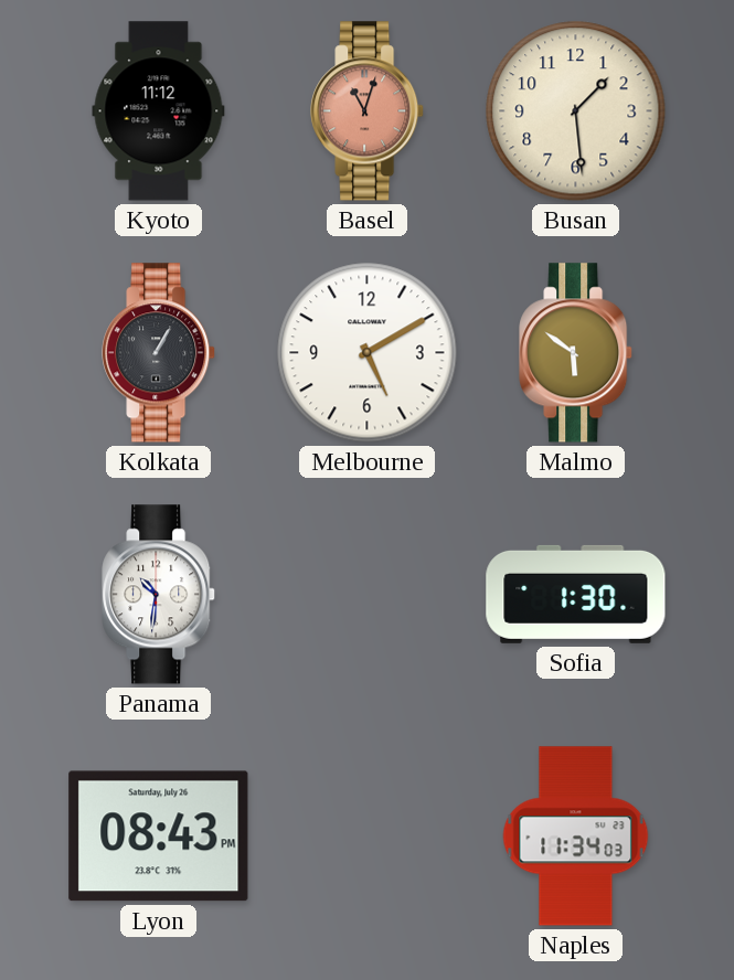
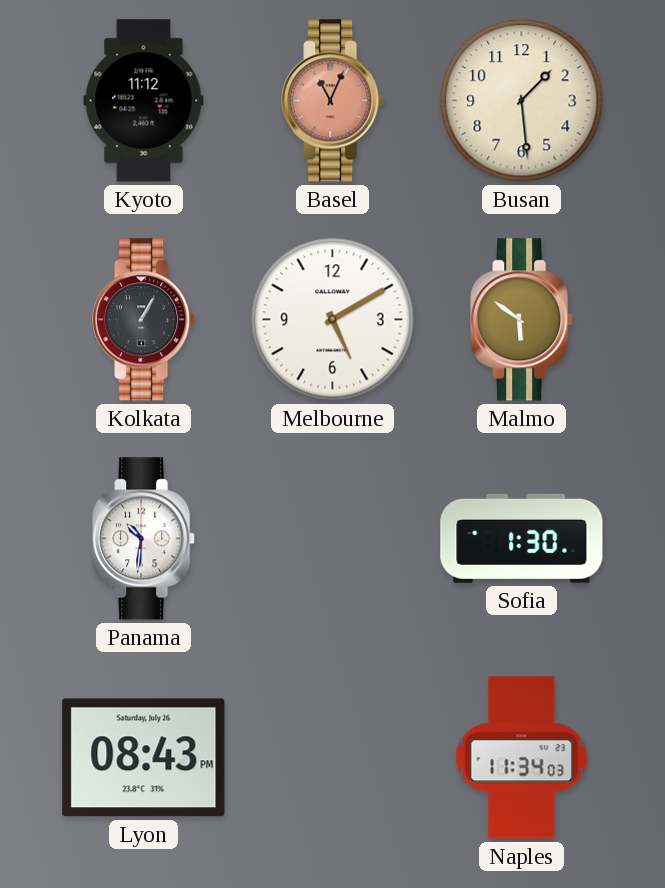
Basel: 11:03 -> 11:04
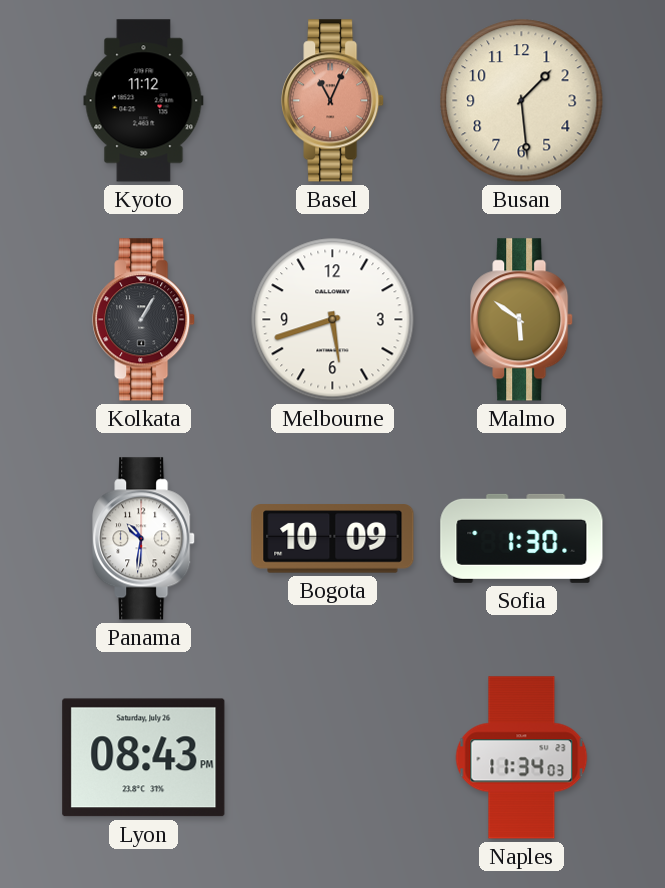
Melbourne: 5:10 -> 5:42
Bogota: none -> 10:09
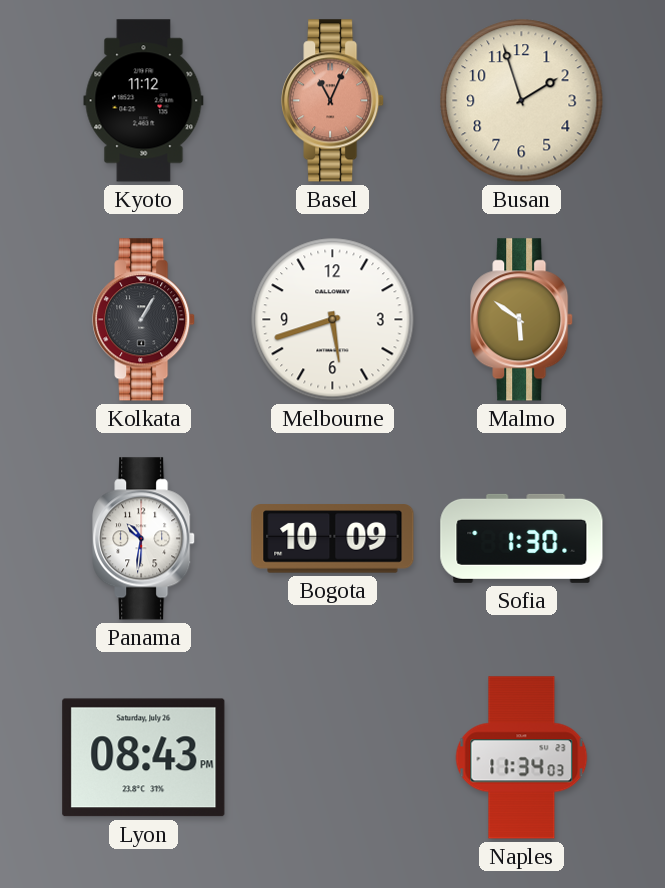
Busan: 1:29 -> 1:57
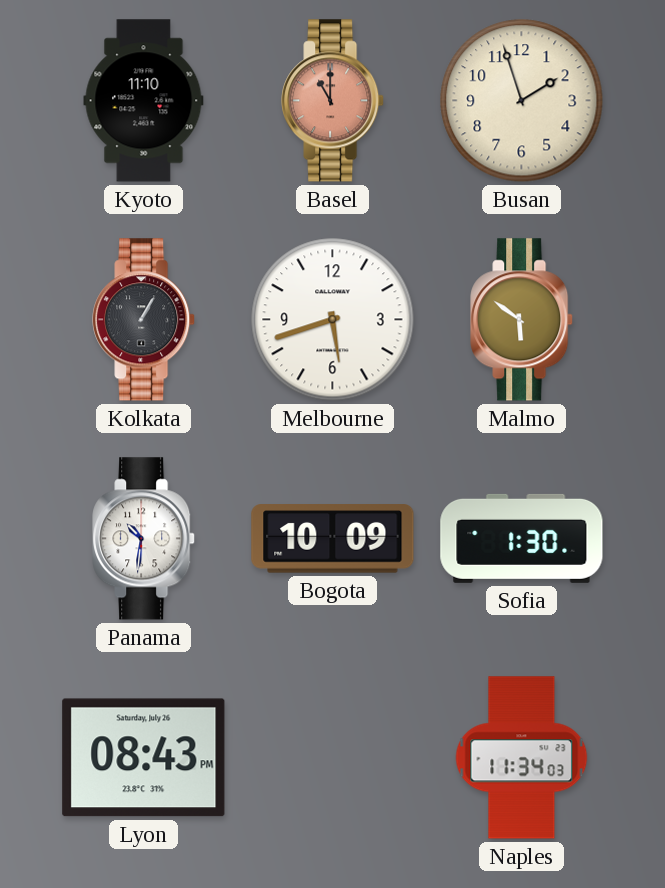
Kyoto: 11:12 -> 11:10
Basel: 11:04 -> 11:00
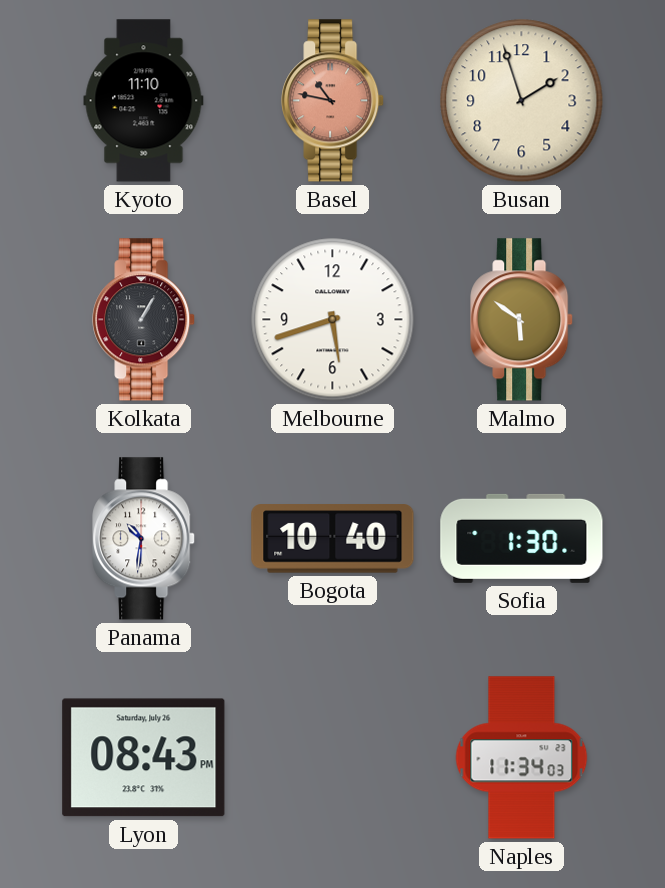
Basel: 11:00 -> 10:47
Bogota: 10:09 -> 10:40
